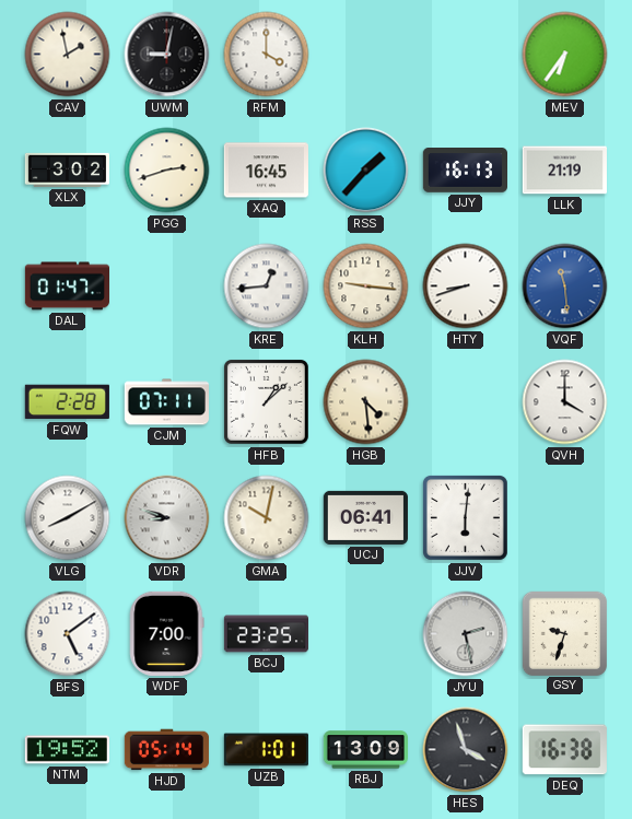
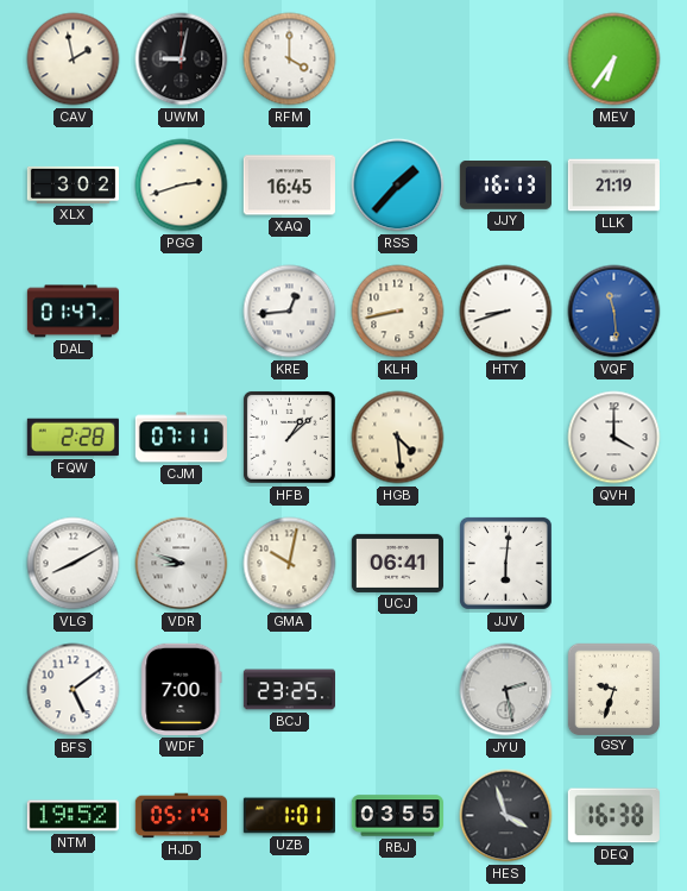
KLH: 9:16 -> 8:43
RBJ: 13:09 -> 03:55
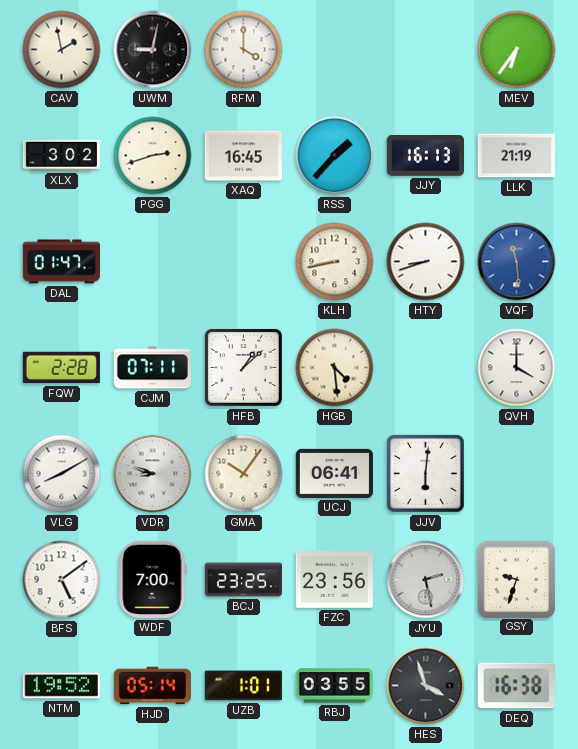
KRE: 12:44 -> none
GMA: 10:02 -> 10:06
FZC: none -> 23:56
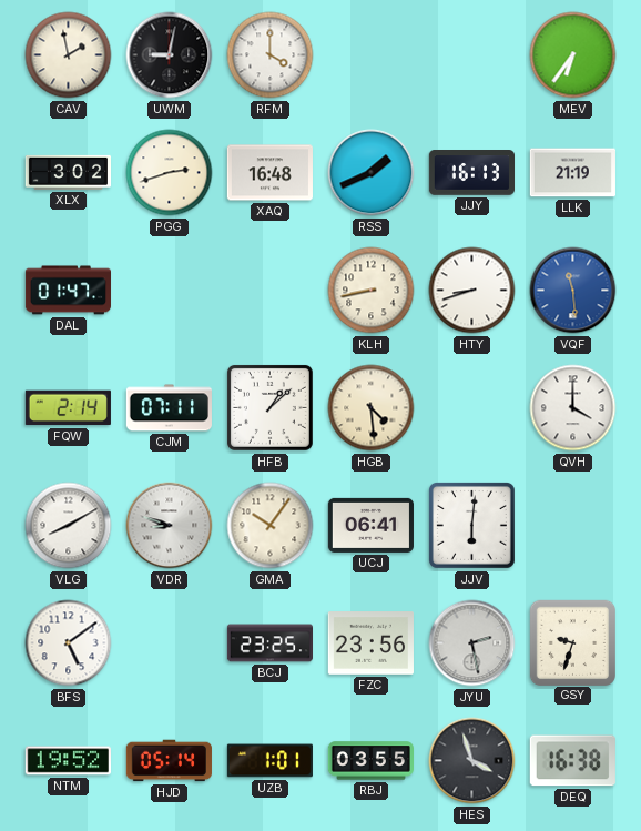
XAQ: 16:45 -> 16:48
RSS: 1:37 -> 1:41
FQW: 2:28 -> 2:14
WDF: 7:00 -> none
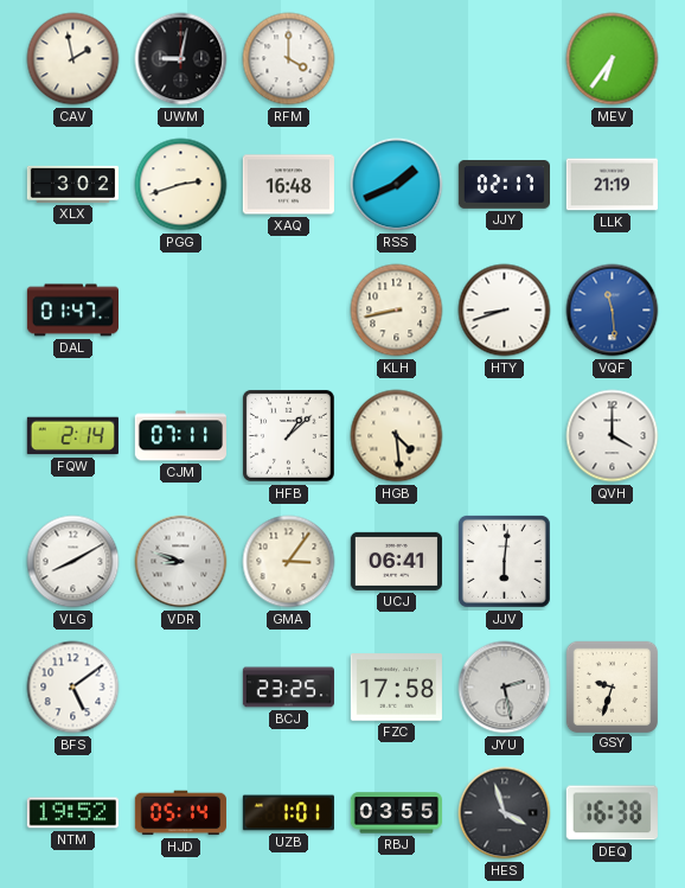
JJY: 16:13 -> 02:17
GMA: 10:06 -> 3:06
FZC: 23:56 -> 17:58
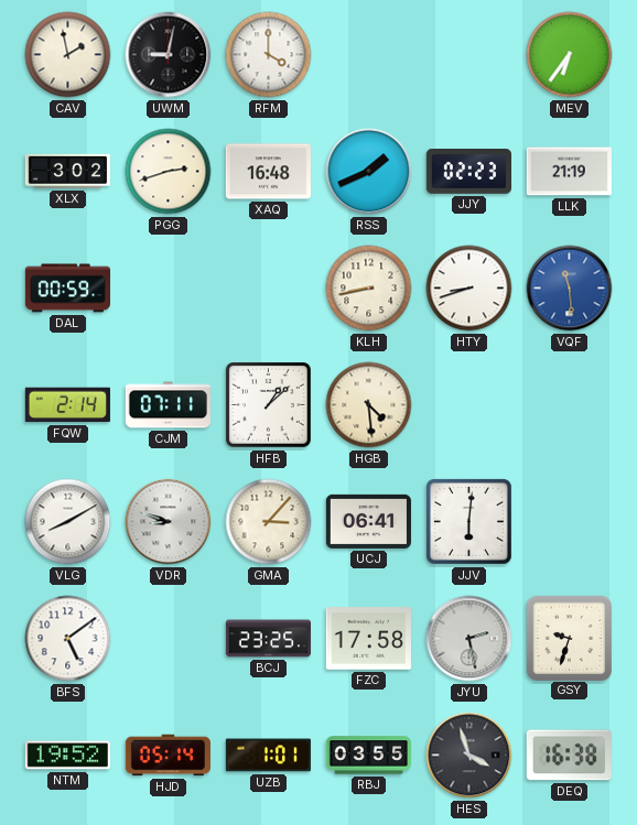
JJY: 02:17 -> 02:23
DAL: 01:47 -> 00:59
QVH: 4:00 -> none
GMA: 3:06 -> 3:07
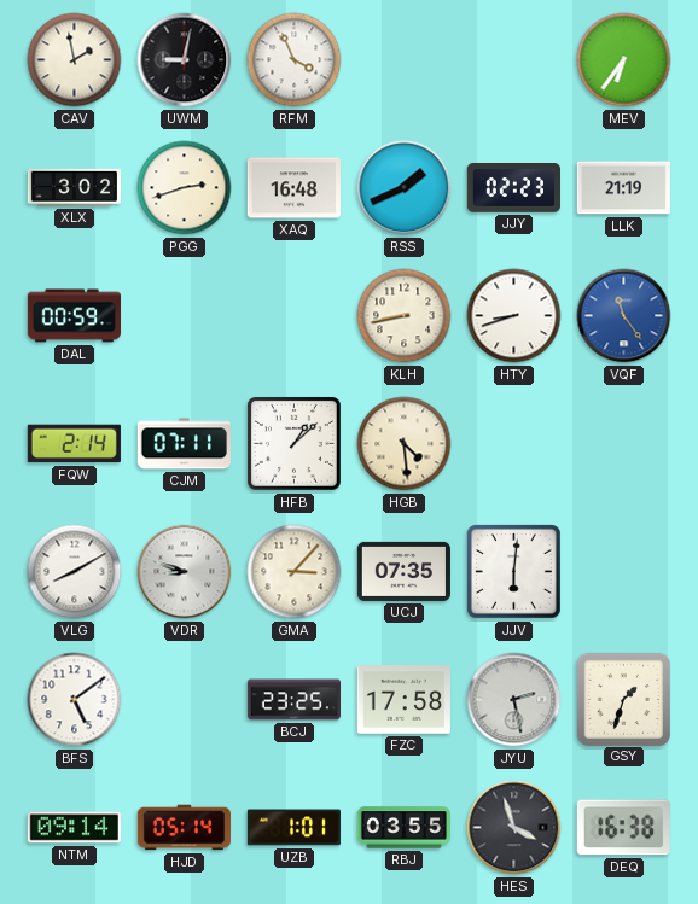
RFM: 4:00 -> 3:56
VQF: 11:29 -> 11:24
UCJ: 06:41 -> 07:35
GSY: 9:33 -> 1:33
NTM: 19:52 -> 09:14
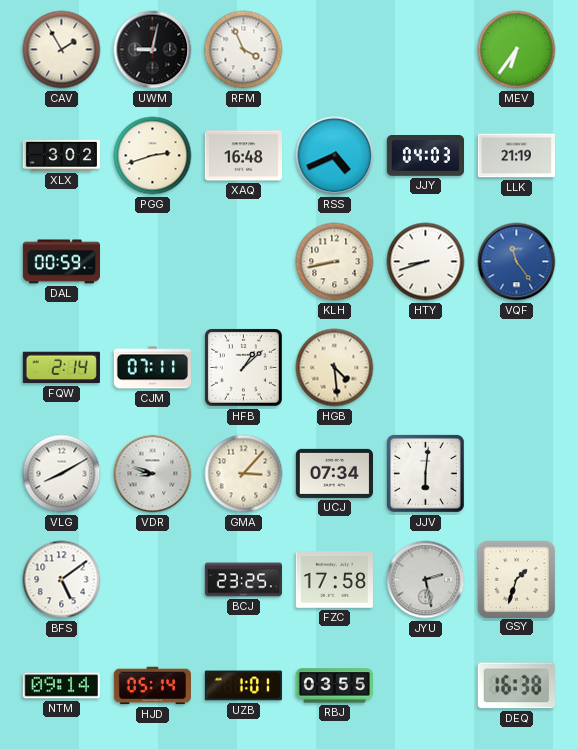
CAV: 1:58 -> 1:55
RSS: 1:41 -> 4:41
JJY: 02:23 -> 04:03
UCJ: 07:35 -> 07:34
HES: 3:57 -> none
